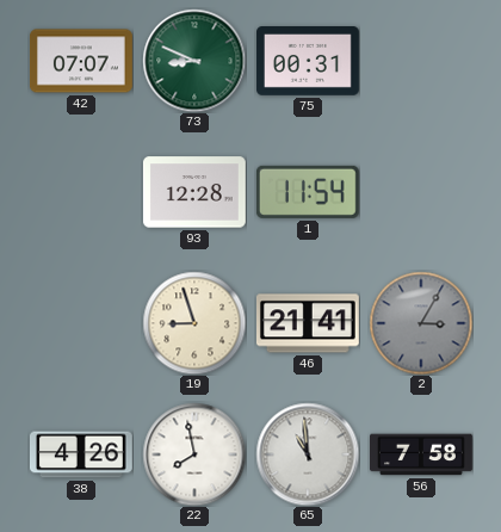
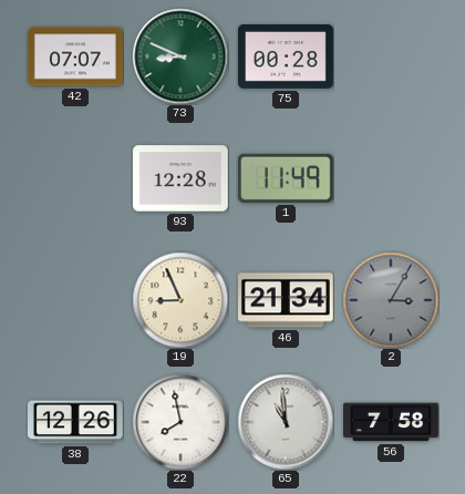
75: 00:31 -> 00:28
1: 11:54 -> 11:49
19: 8:57 -> 8:56
46: 21:41 -> 21:34
38: 4:26 -> 12:26
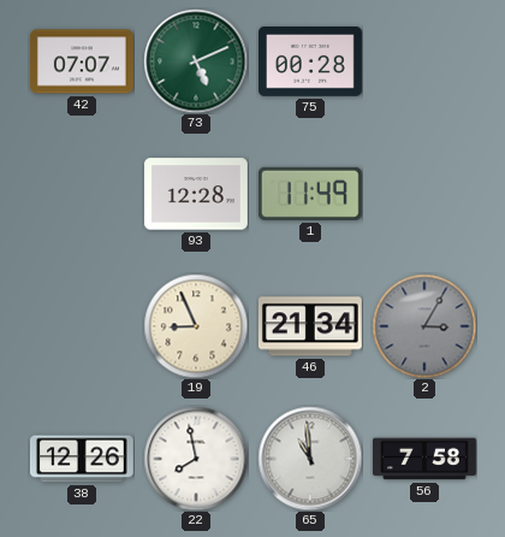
73: 8:49 -> 5:11
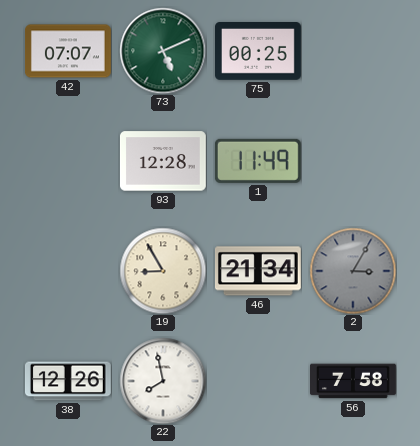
75: 00:28 -> 00:25
19: 8:56 -> 8:55
65: 10:59 -> none
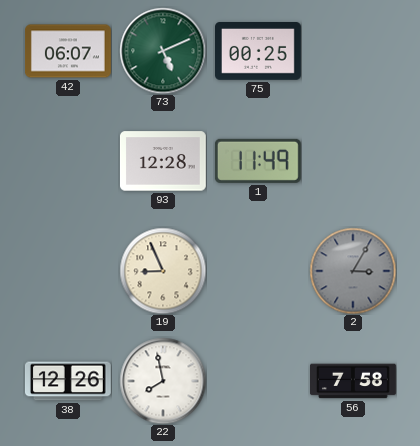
42: 07:07 -> 06:07
19: 8:55 -> 8:56
46: 21:34 -> none
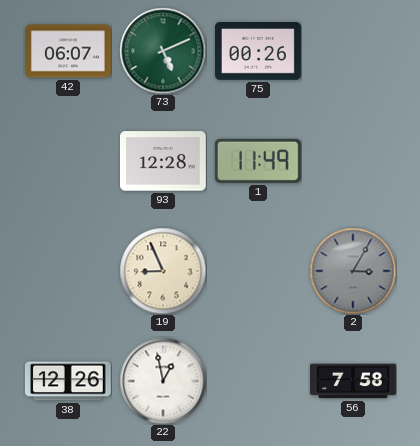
75: 00:25 -> 00:26
22: 7:58 -> 12:58
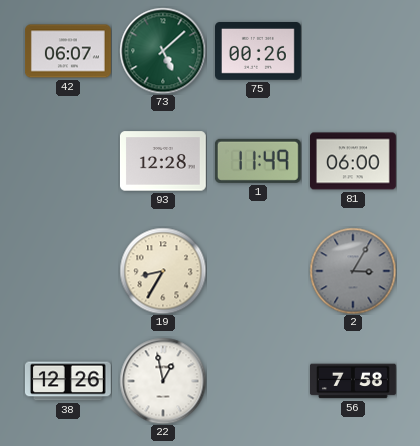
73: 5:11 -> 5:08
81: none -> 06:00
19: 8:56 -> 8:35
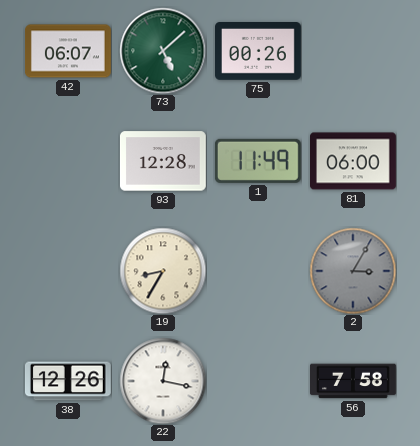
22: 12:58 -> 12:17
